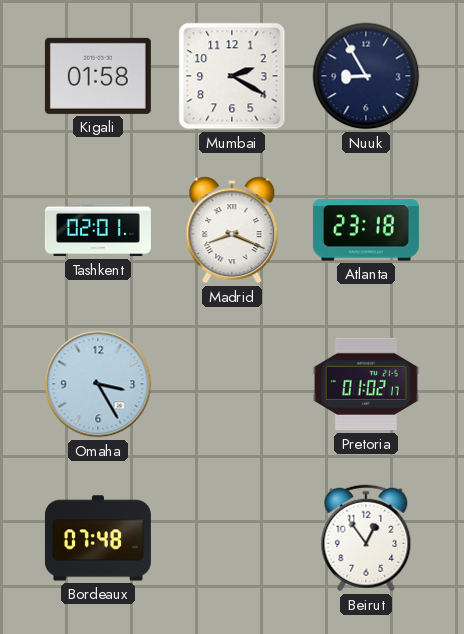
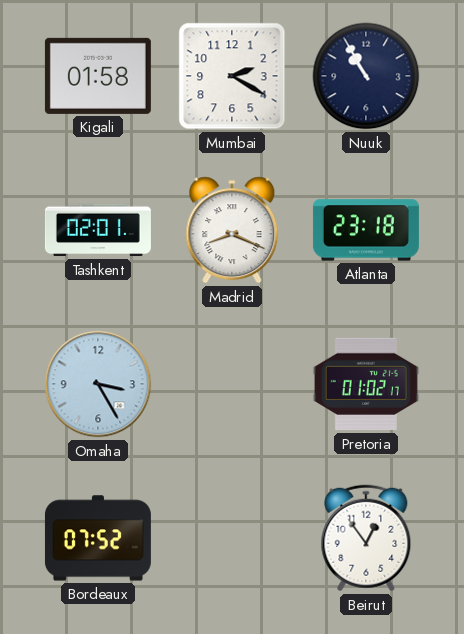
Nuuk: 8:55 -> 10:55
Bordeaux: 07:48 -> 07:52
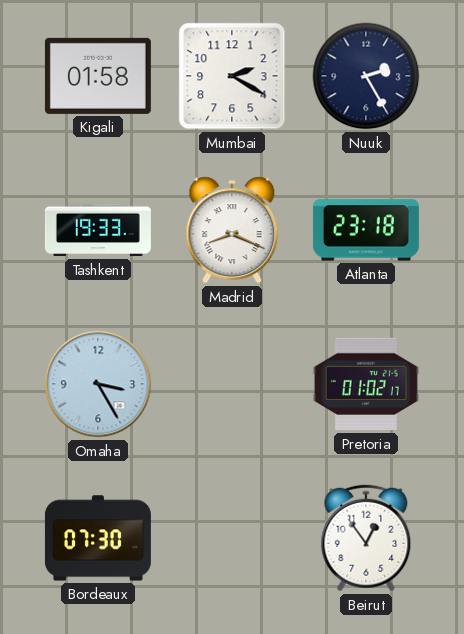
Nuuk: 10:55 -> 2:25
Tashkent: 02:01 -> 19:33
Bordeaux: 07:52 -> 07:30
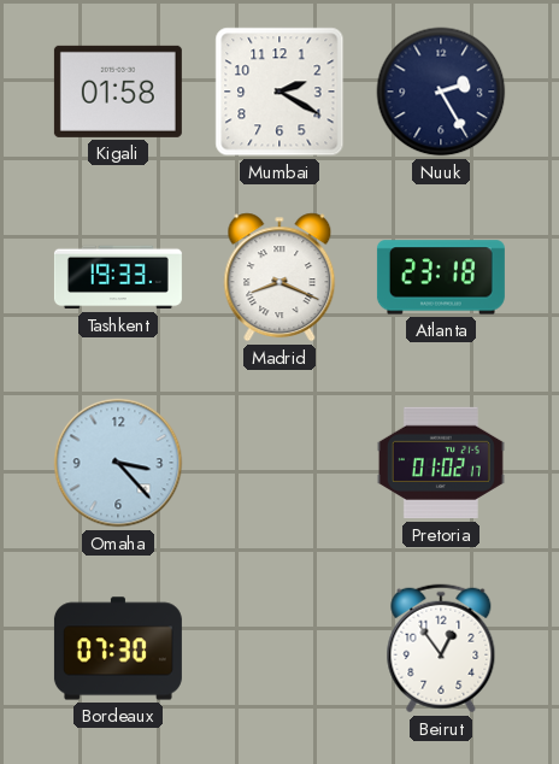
Omaha: 3:25 -> 3:23
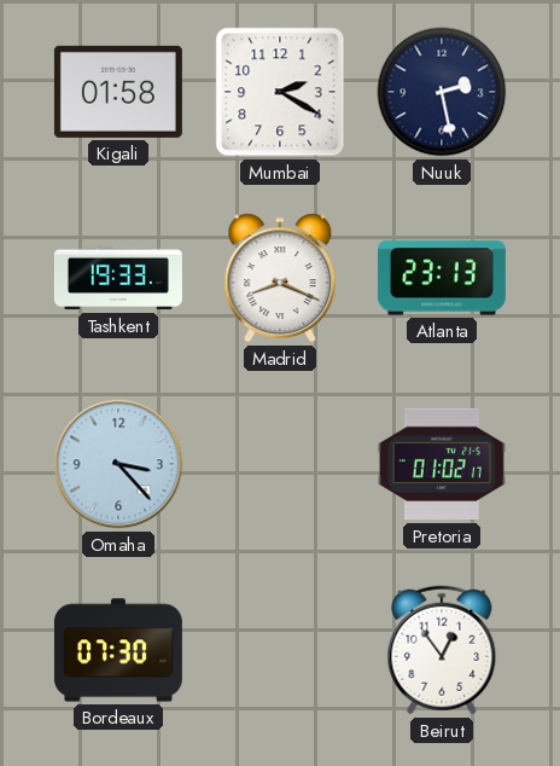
Nuuk: 2:25 -> 2:28
Atlanta: 23:18 -> 23:13
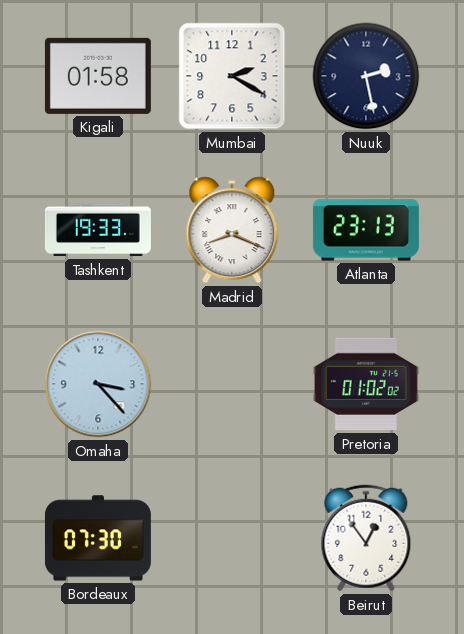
Pretoria: 01:02:17 -> 01:02:02
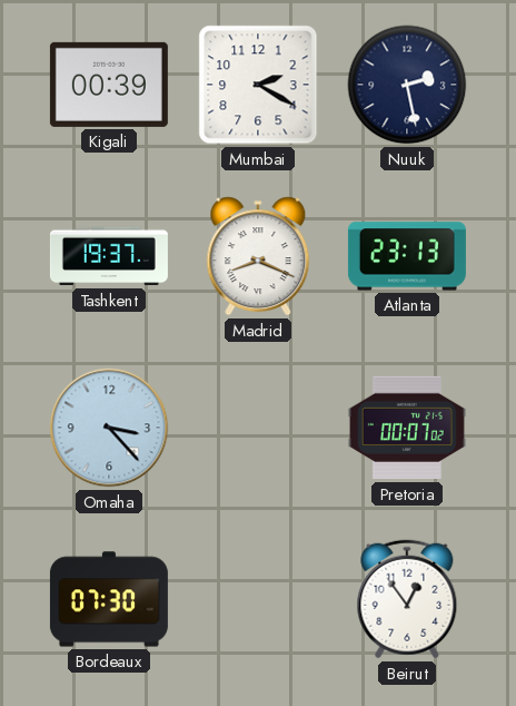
Kigali: 01:58 -> 00:39
Tashkent: 19:33 -> 19:37
Pretoria: 01:02 -> 00:07
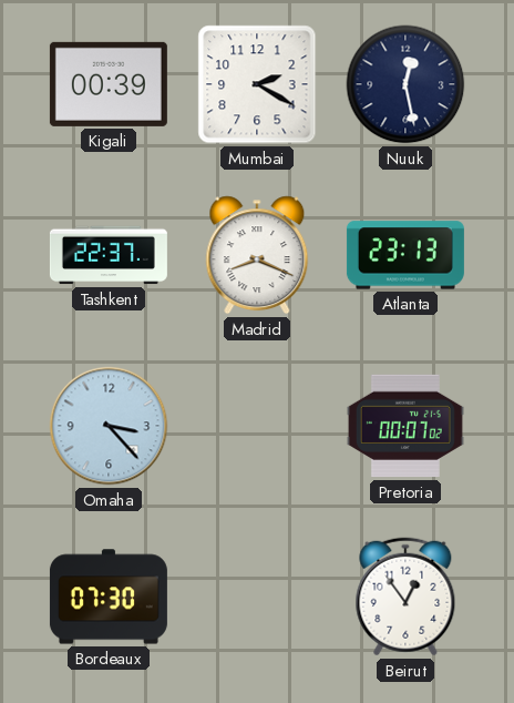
Nuuk: 2:28 -> 12:28
Tashkent: 19:37 -> 22:37
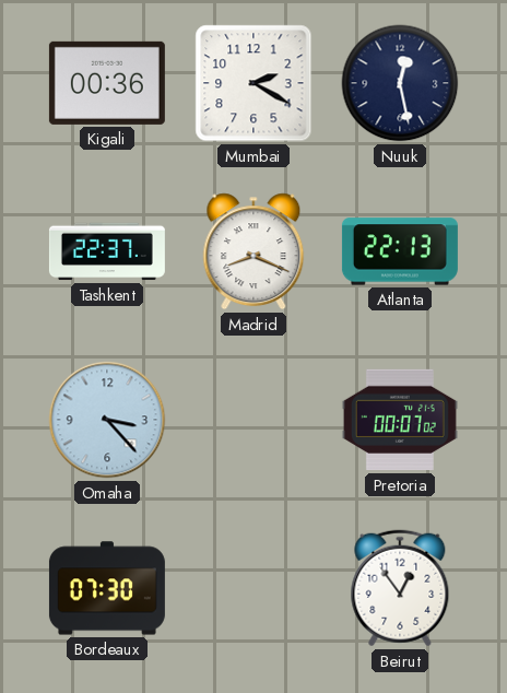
Kigali: 00:39 -> 00:36
Atlanta: 23:13 -> 22:13
